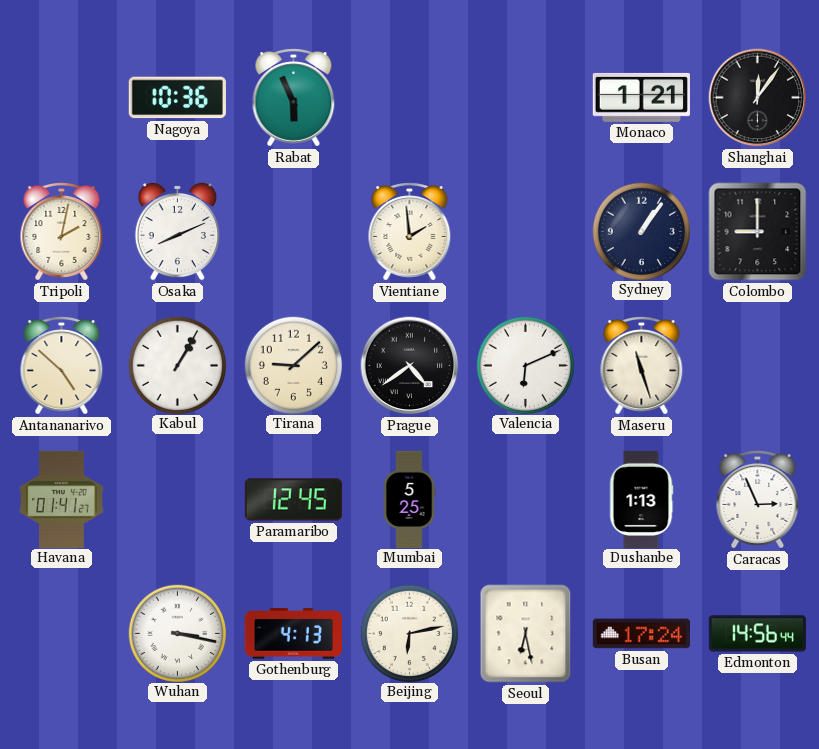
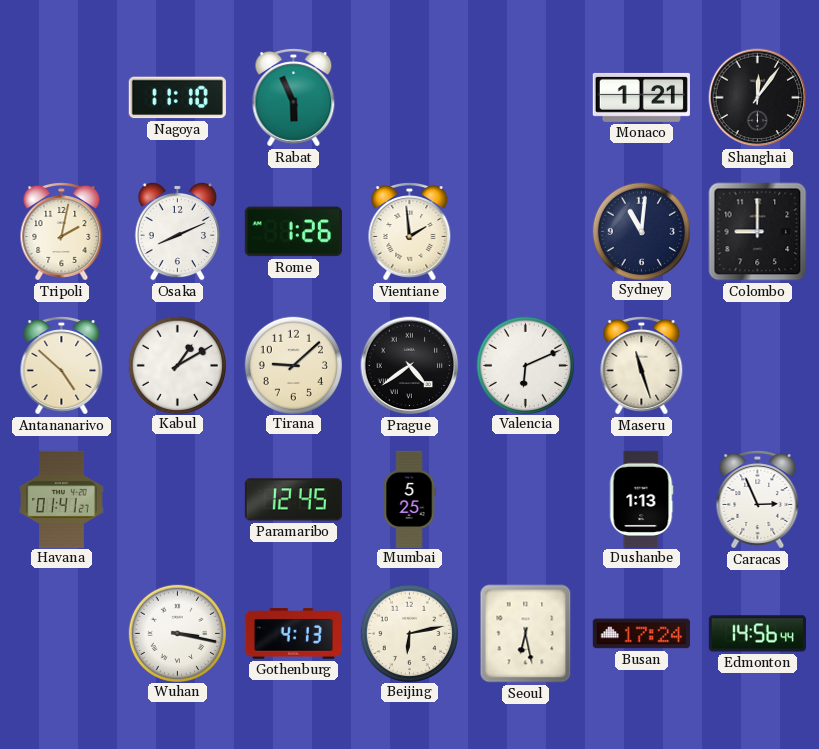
Nagoya: 10:36 -> 11:10
Rome: none -> 1:26
Sydney: 1:06 -> 11:01
Kabul: 1:05 -> 1:10
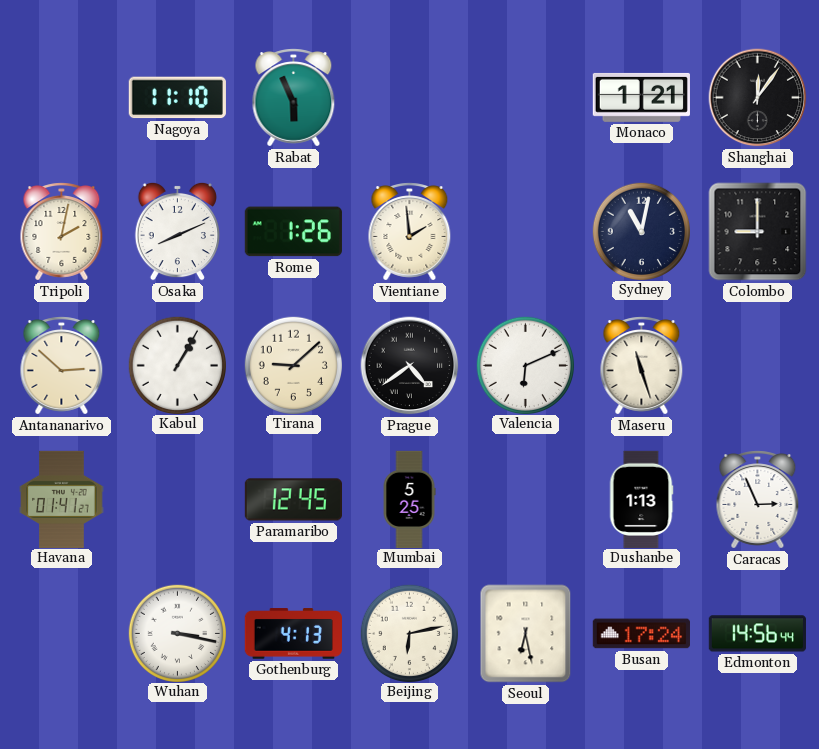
Sydney: 11:01 -> 11:02
Antananarivo: 4:52 -> 2:52
Kabul: 1:10 -> 1:05
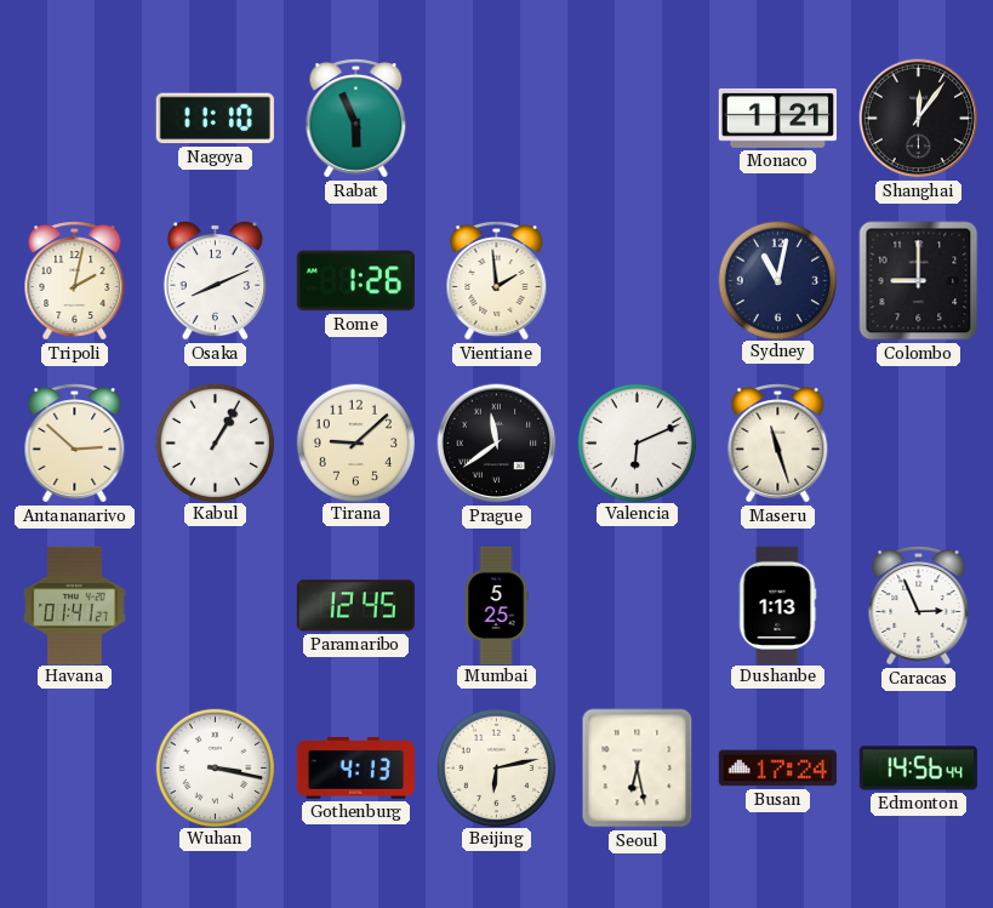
Prague: 4:39 -> 11:39
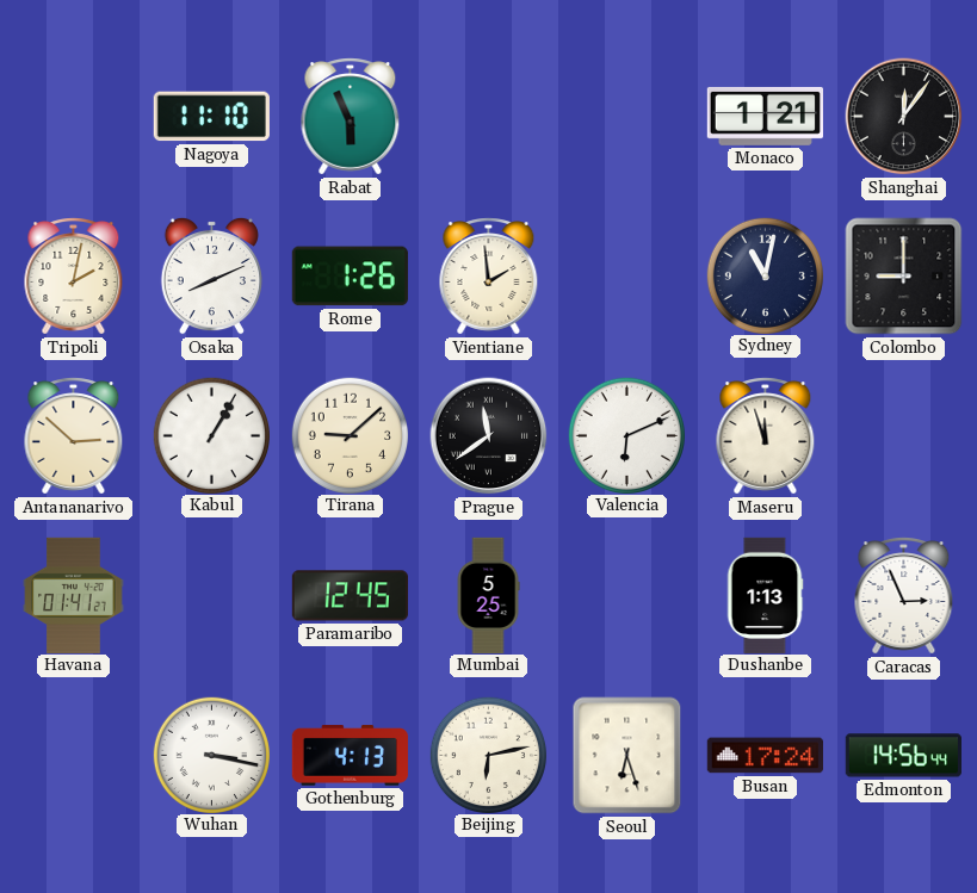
Maseru: 11:27 -> 11:57
Seoul: 6:28 -> 6:27
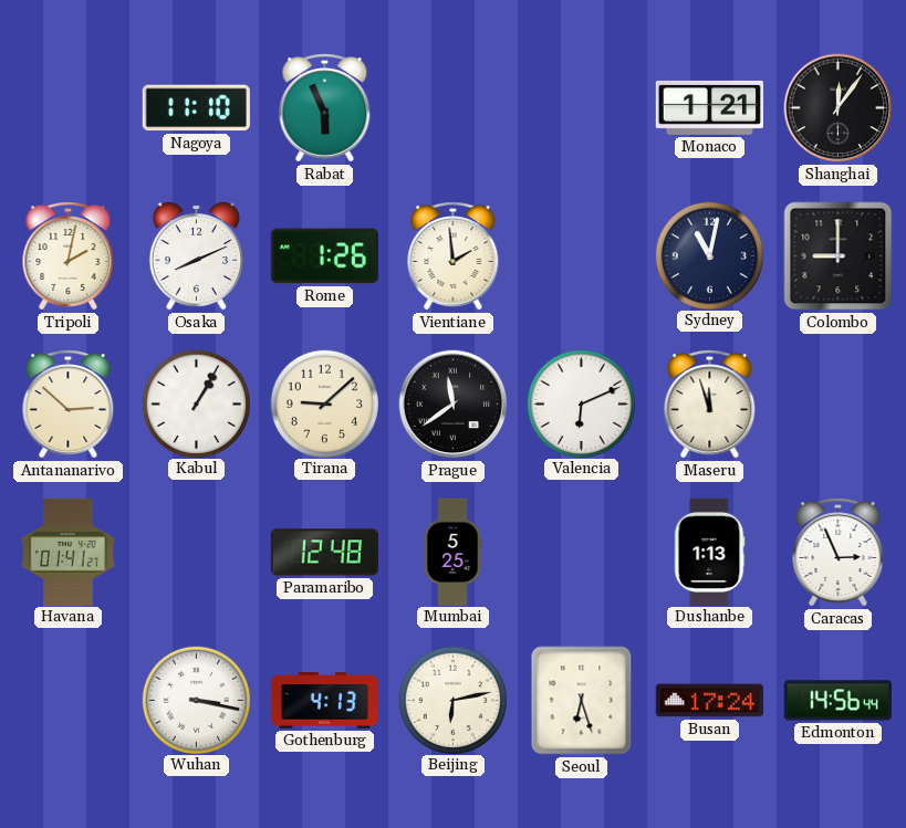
Paramaribo: 12:45 -> 12:48
